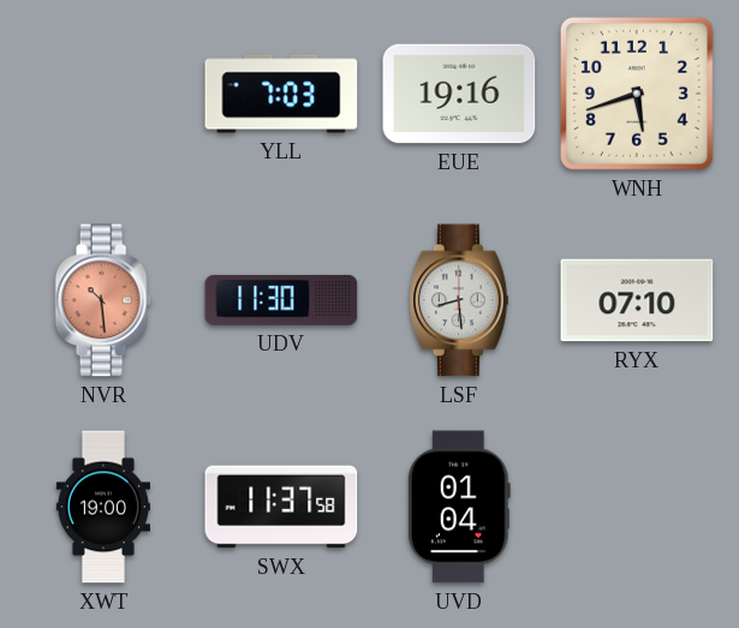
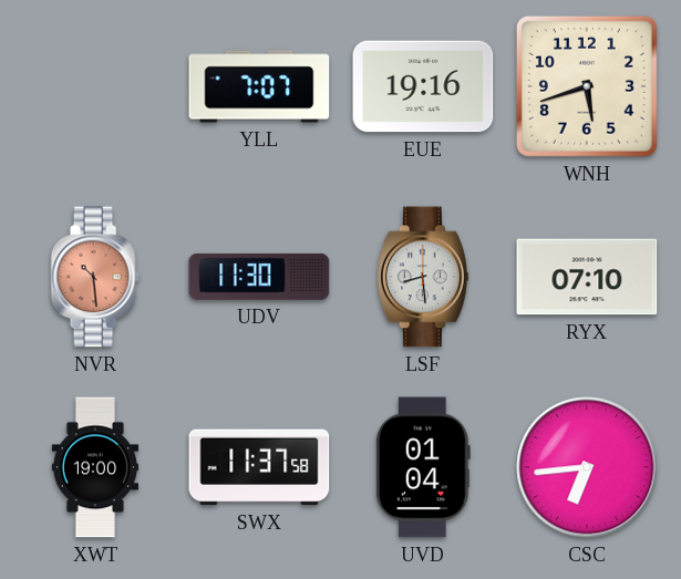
YLL: 7:03 -> 7:07
CSC: none -> 6:44
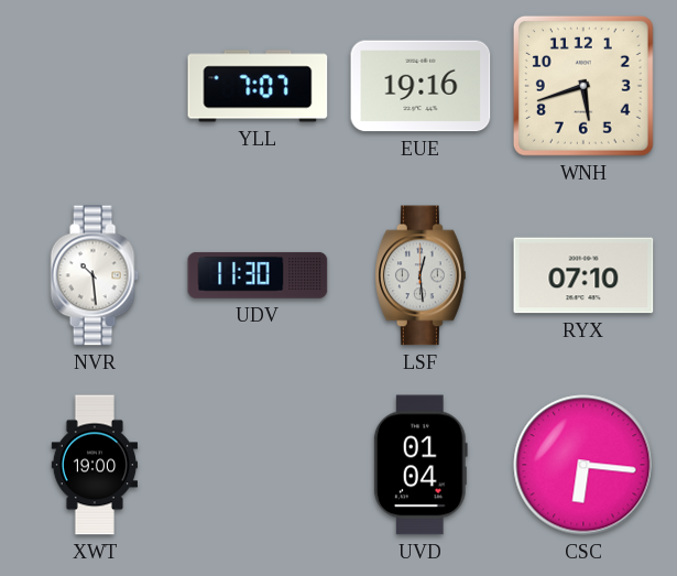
NVR dial: salmon -> white
LSF: 8:29 -> 12:29
SWX: 11:37 -> none
CSC: 6:44 -> 6:16
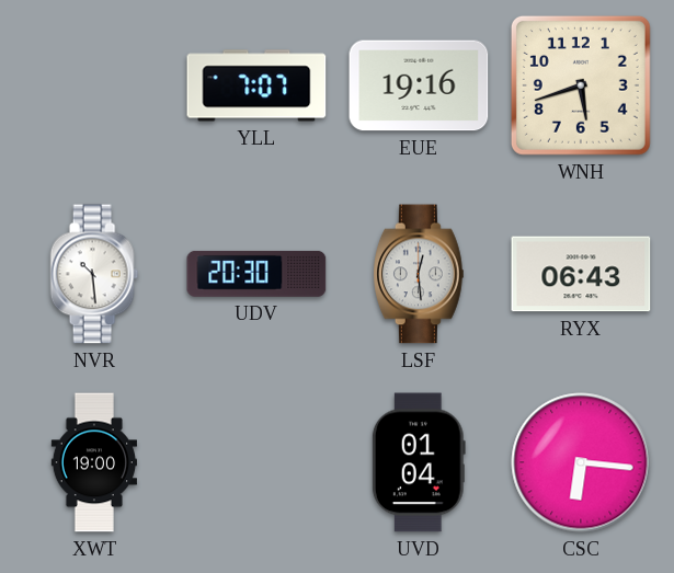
UDV: 11:30 -> 20:30
RYX: 07:10 -> 06:43
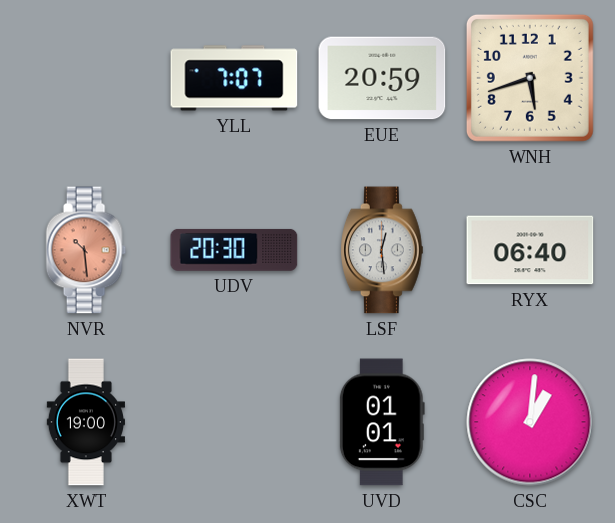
EUE: 19:16 -> 20:59
NVR dial: white -> salmon
RYX: 06:43 -> 06:40
UVD: 01:04 -> 01:01
CSC: 6:16 -> 1:01
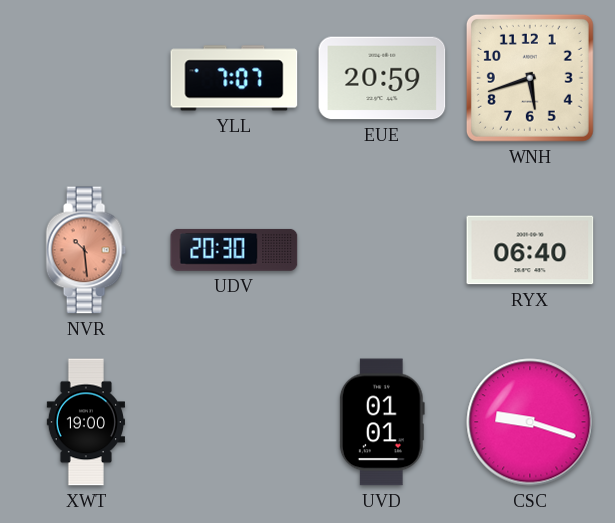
LSF: 12:29 -> none
CSC: 1:01 -> 9:18
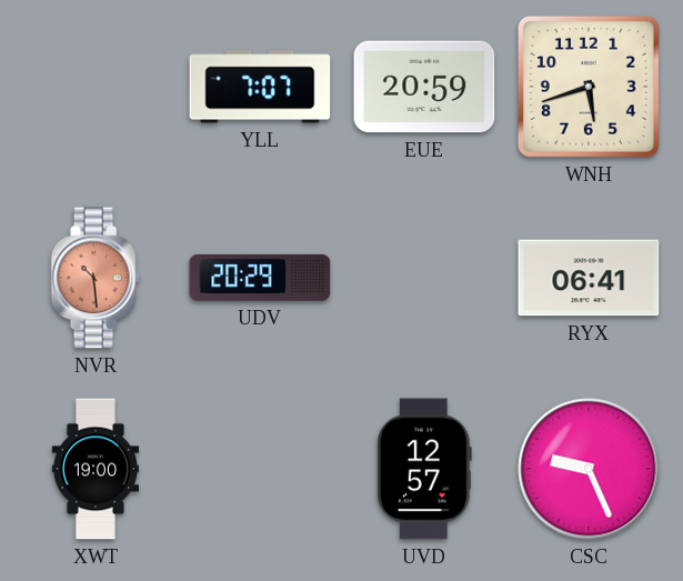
UDV: 20:30 -> 20:29
RYX: 06:40 -> 06:41
UVD: 01:01 -> 12:57
CSC: 9:18 -> 9:26
